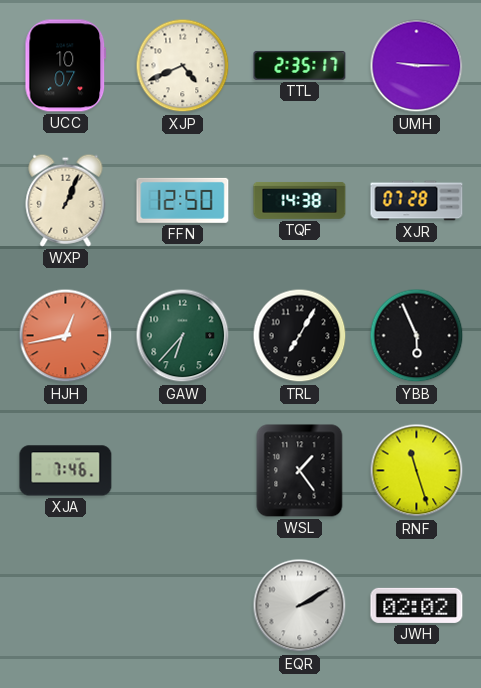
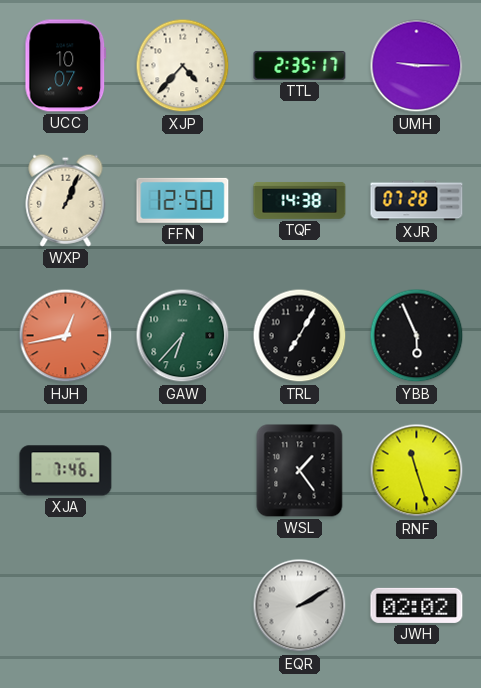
XJP: 4:41 -> 4:37
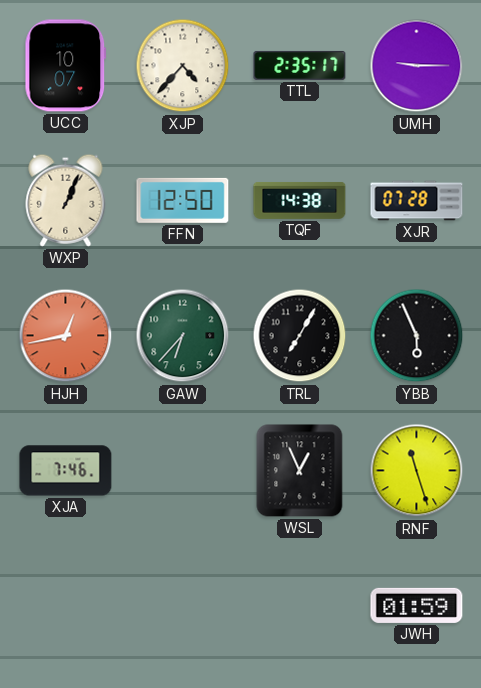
WSL: 1:24 -> 12:56
EQR: 2:10 -> none
JWH: 02:02 -> 01:59
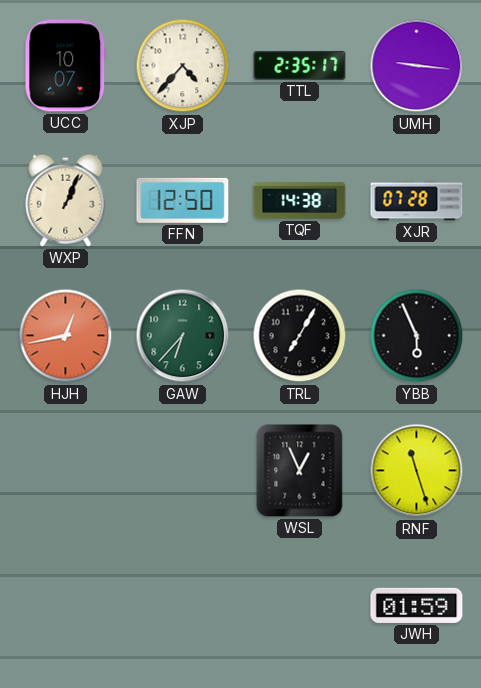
UMH: 9:15 -> 9:16
XJA: 7:46 -> none
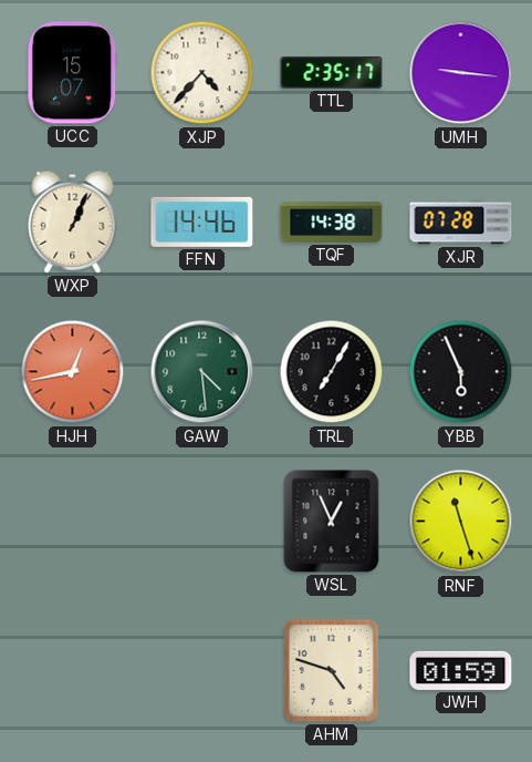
UCC: 10:07 -> 15:07
FFN: 12:50 -> 14:46
GAW: 6:37 -> 4:29
AHM: none -> 4:48
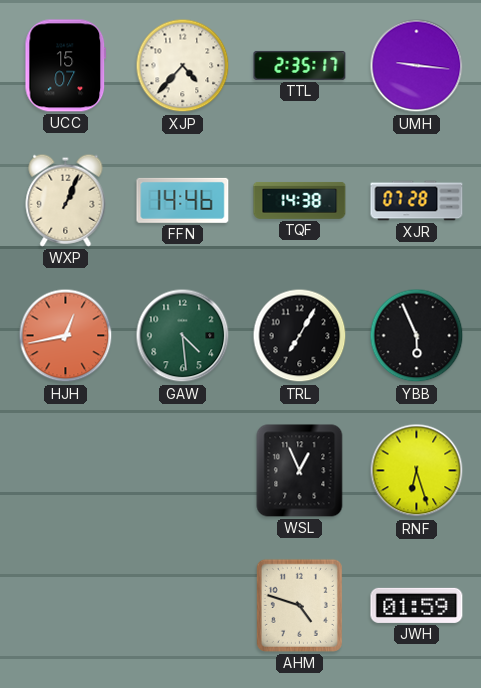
RNF: 11:27 -> 6:27
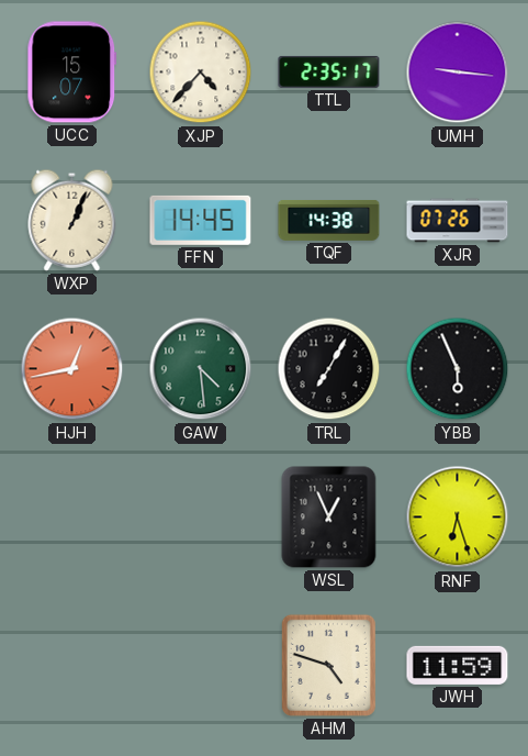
FFN: 14:46 -> 14:45
XJR: 07:28 -> 07:26
JWH: 01:59 -> 11:59
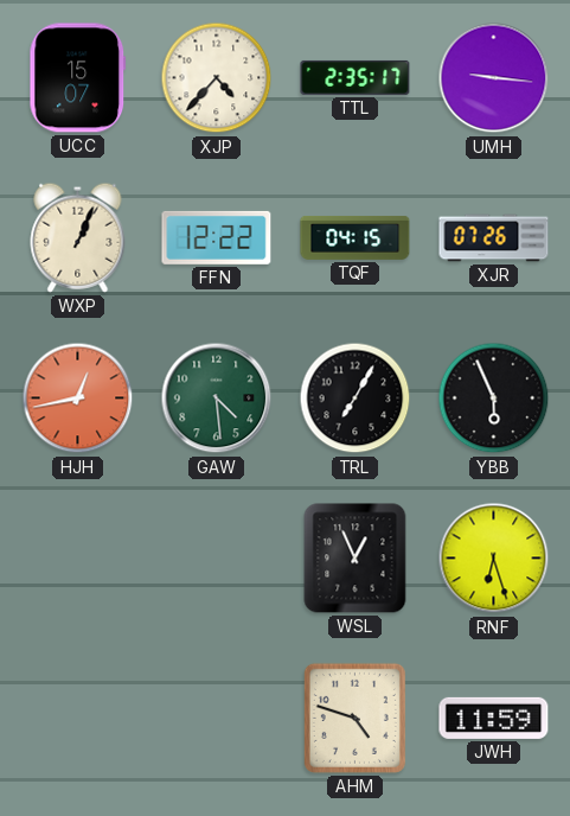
FFN: 14:45 -> 12:22
TQF: 14:38 -> 04:15
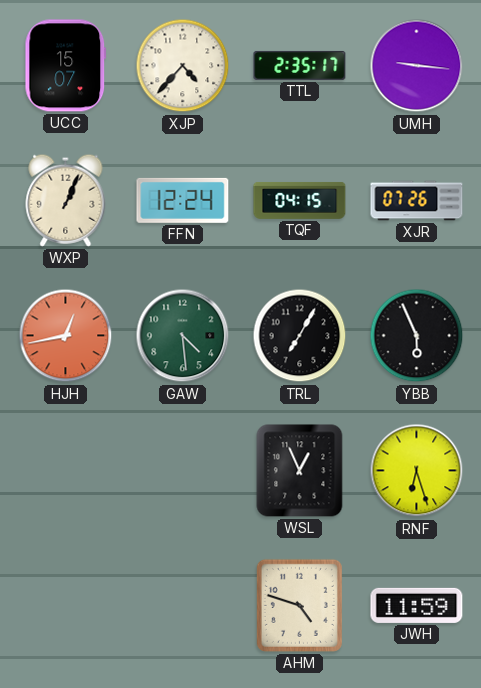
FFN: 12:22 -> 12:24
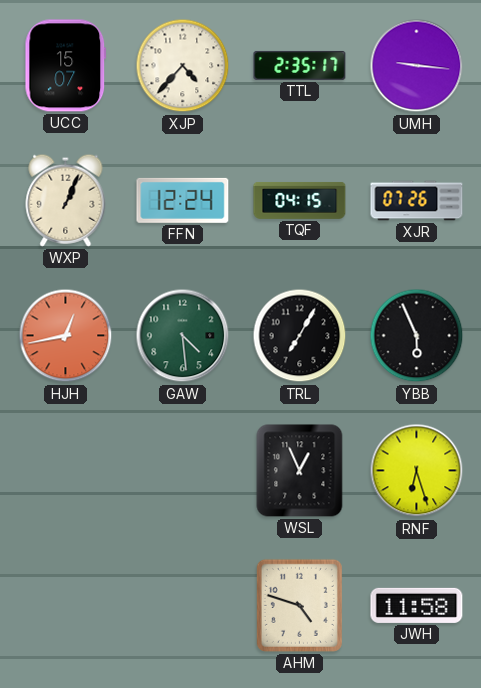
JWH: 11:59 -> 11:58
